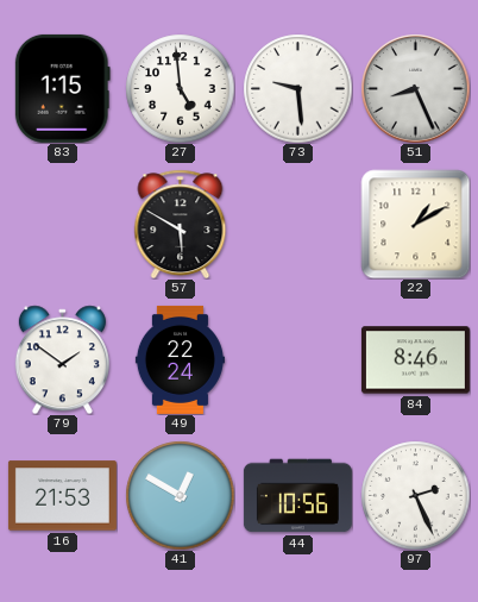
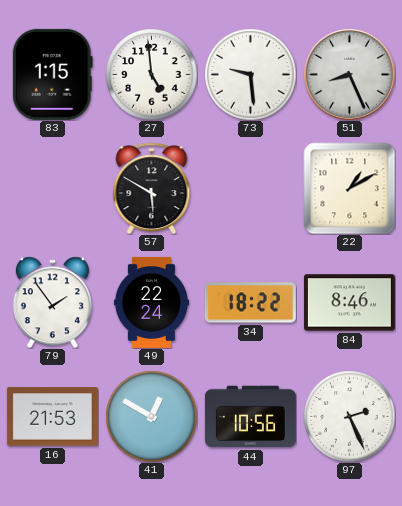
79: 1:51 -> 1:54
34: none -> 18:22
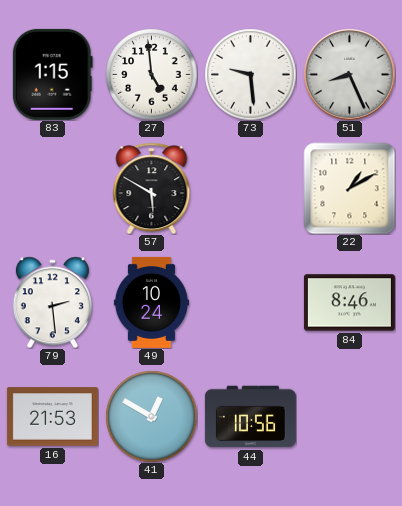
79: 1:54 -> 2:29
49: 22:24 -> 10:24
34: 18:22 -> none
97: 2:26 -> none
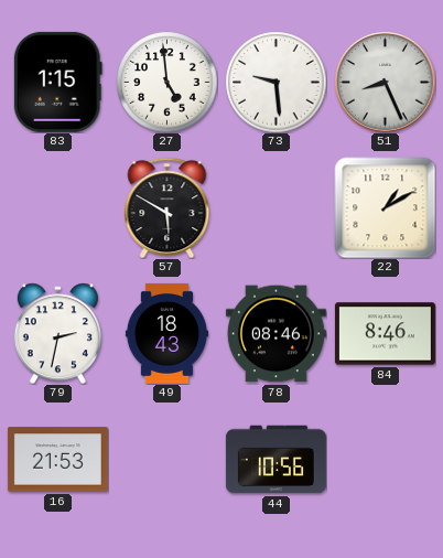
79: 2:29 -> 2:32
49: 10:24 -> 18:43
78: none -> 08:46
41: 12:50 -> none
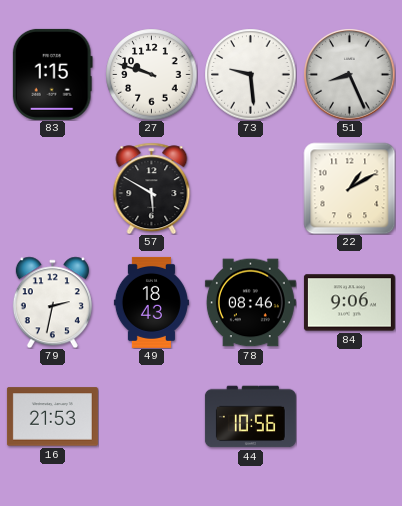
27: 4:59 -> 9:48
84: 8:46 -> 9:06
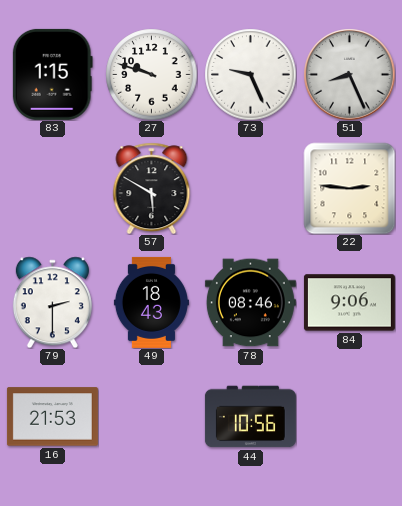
73: 9:29 -> 9:26
22: 1:10 -> 2:46
79: 2:32 -> 2:30
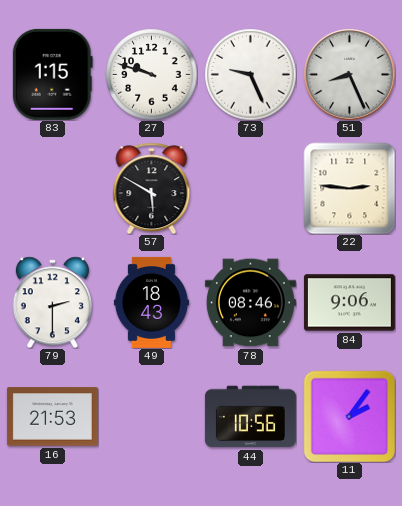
11: none -> 2:06
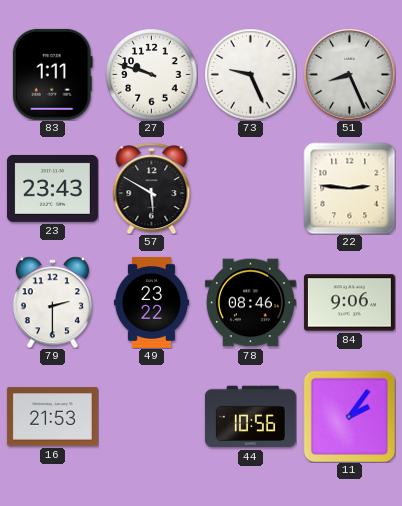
83: 1:15 -> 1:11
23: none -> 23:43
49: 18:43 -> 23:22
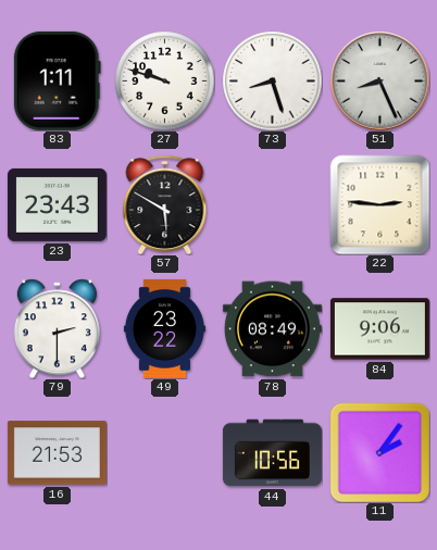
73: 9:26 -> 8:27
78: 08:46 -> 08:49
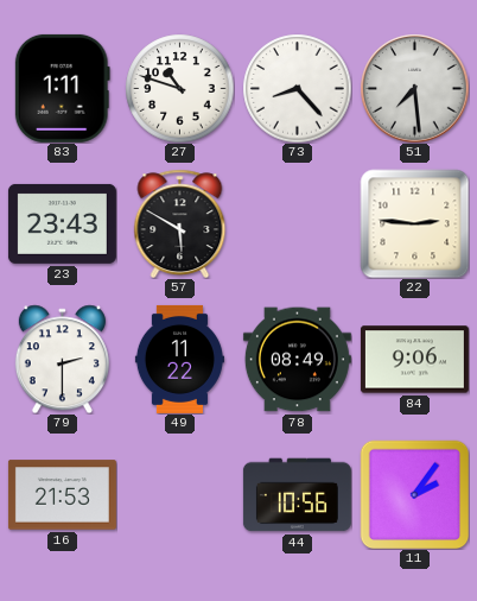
27: 9:48 -> 10:48
73: 8:27 -> 8:23
51: 8:26 -> 7:29
49: 23:22 -> 11:22
